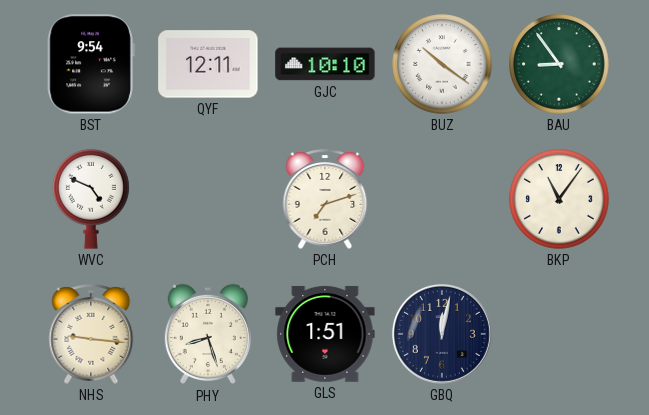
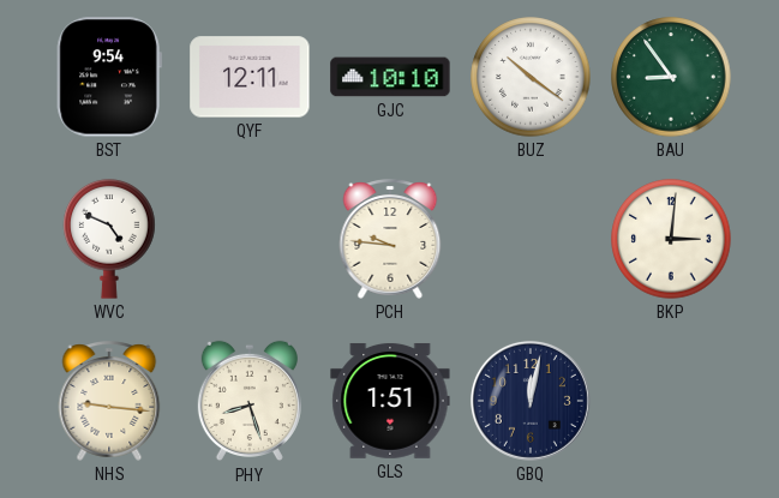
PCH: 7:12 -> 9:46
BKP: 11:06 -> 3:01
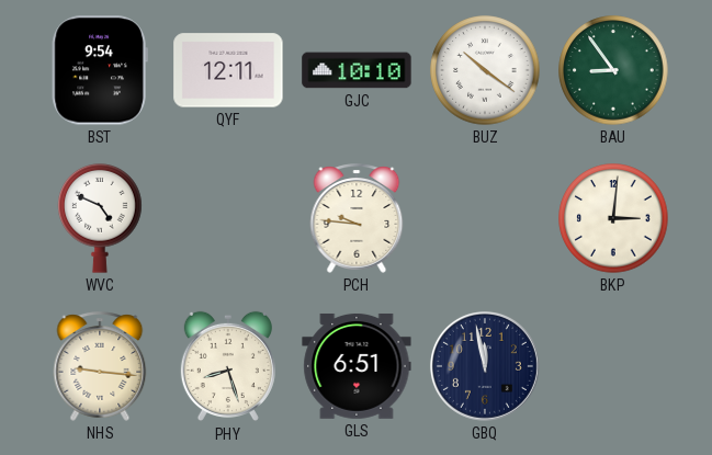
GLS: 1:51 -> 6:51
GBQ: 12:02 -> 11:58
